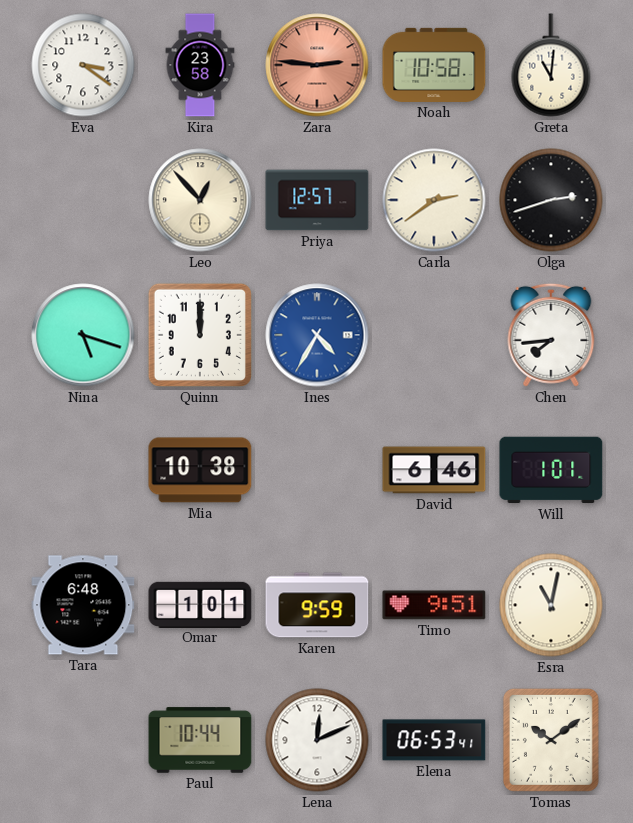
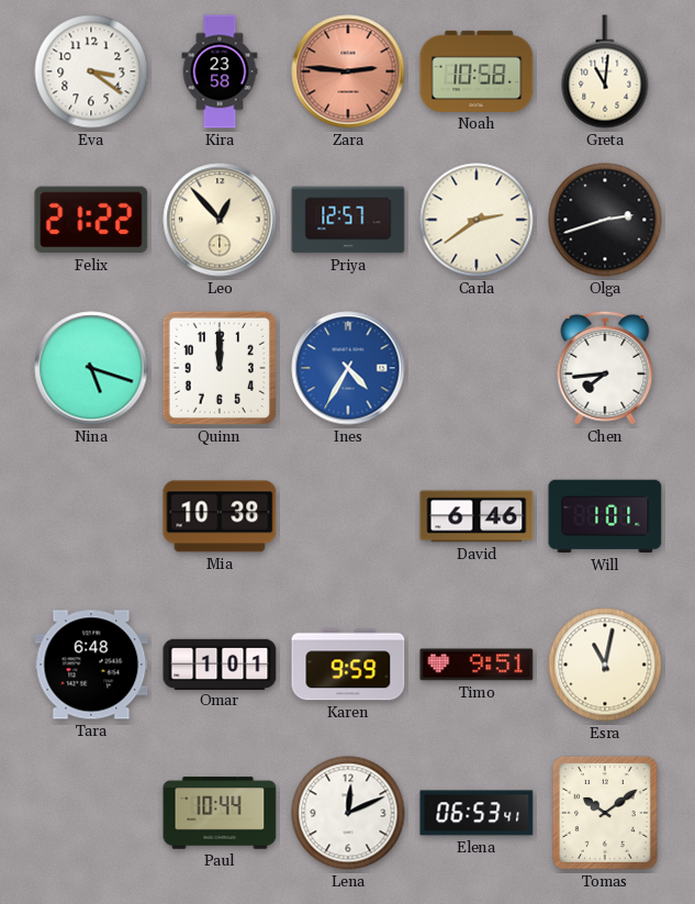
Felix: none -> 21:22
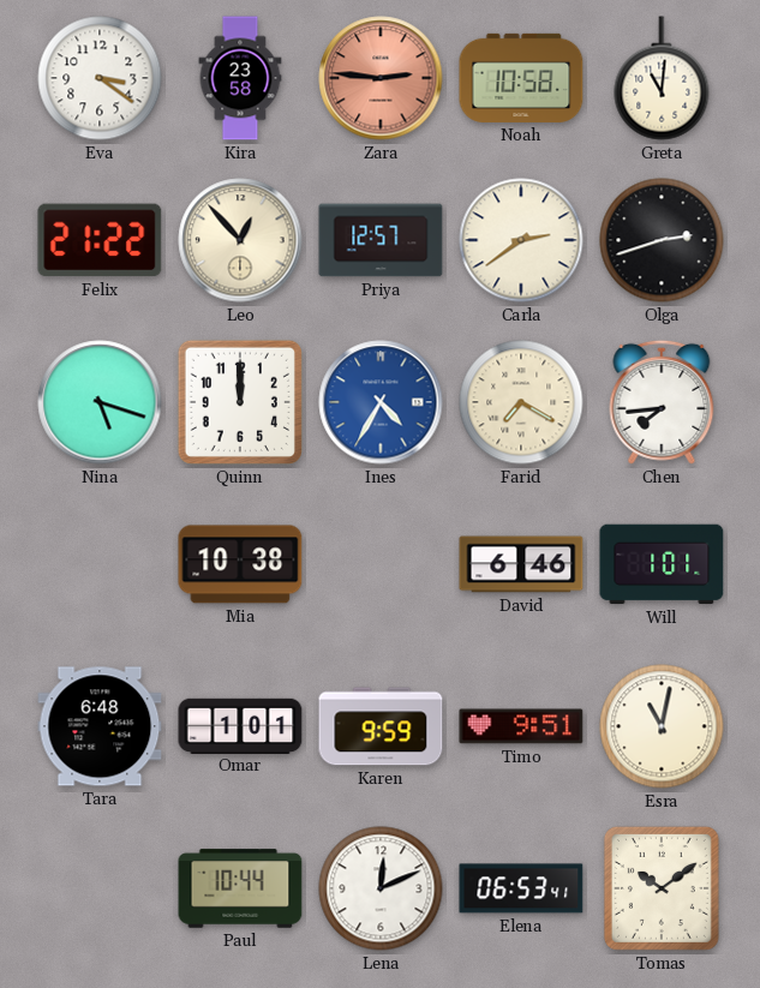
Farid: none -> 7:20
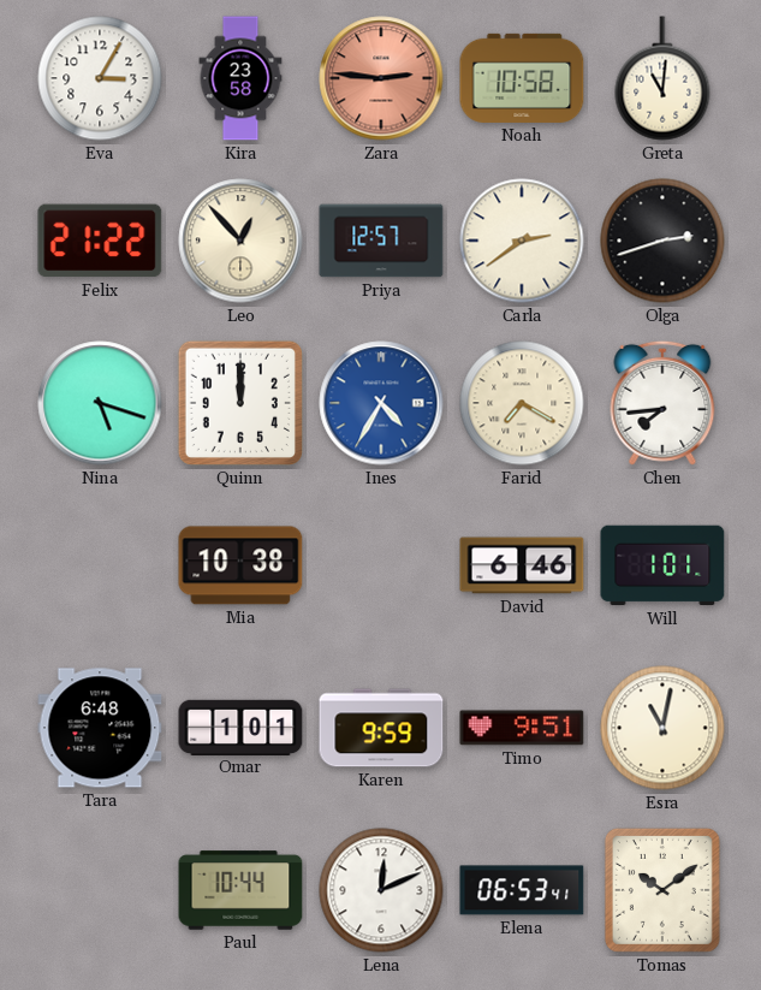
Eva: 3:21 -> 3:05
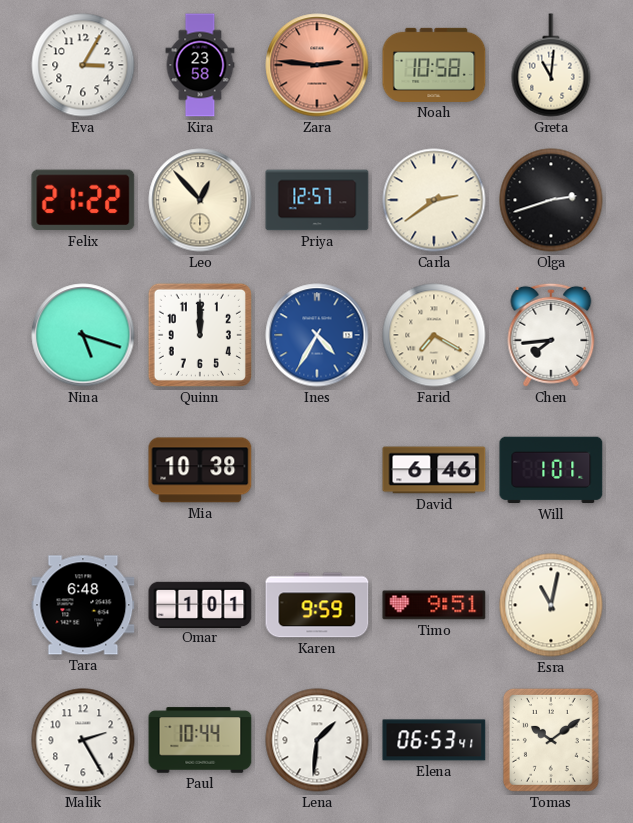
Malik: none -> 2:25
Lena: 12:11 -> 1:31
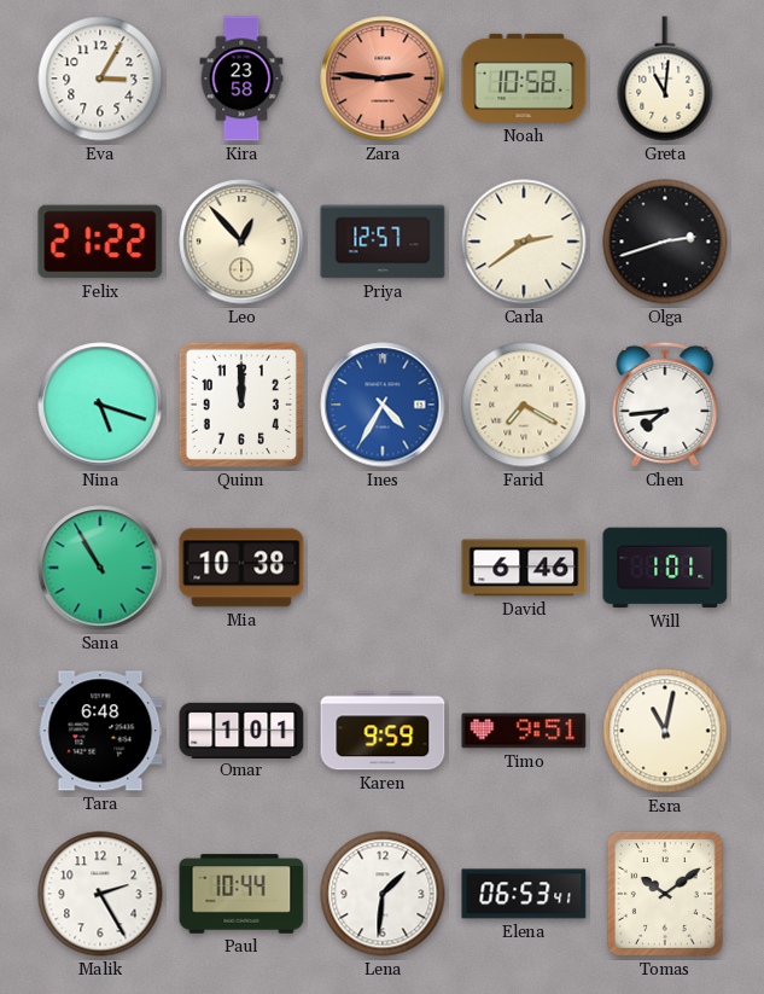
Sana: none -> 10:55
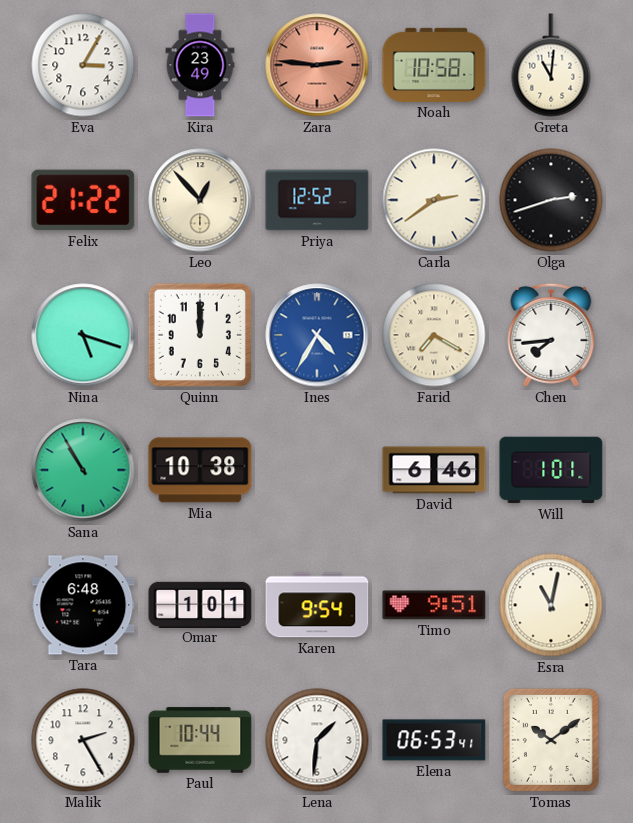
Kira: 23:58 -> 23:49
Priya: 12:57 -> 12:52
Karen: 9:59 -> 9:54
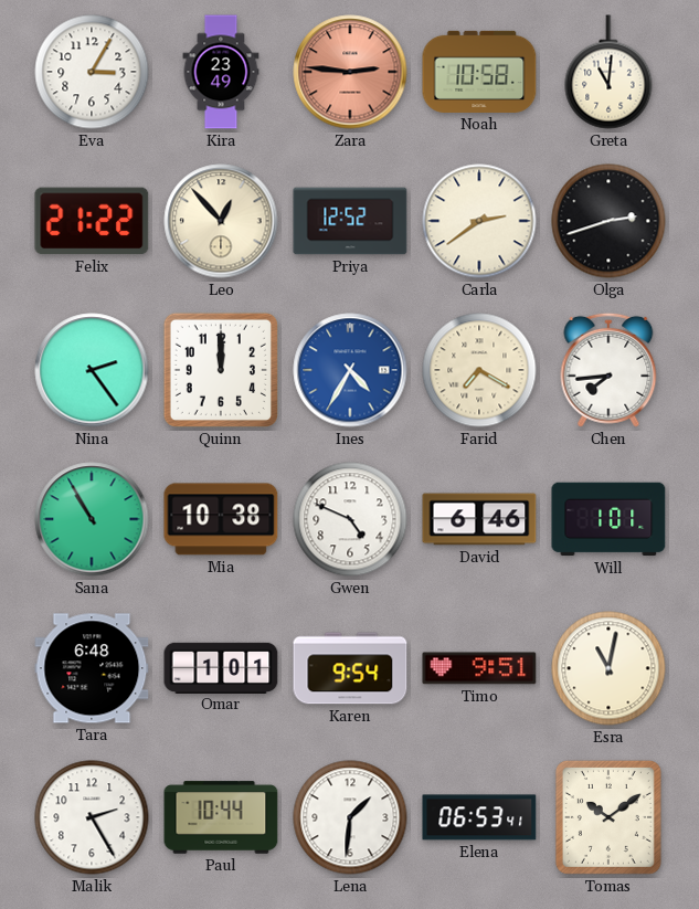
Nina: 5:18 -> 2:24
Gwen: none -> 4:49
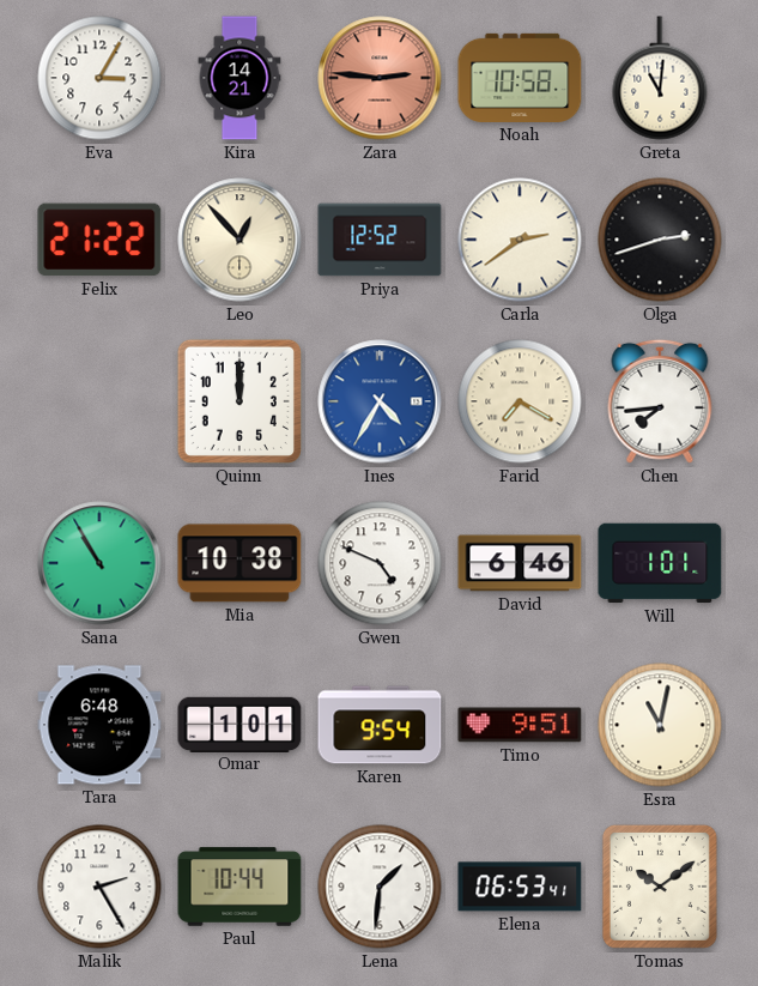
Kira: 23:49 -> 14:21
Nina: 2:24 -> none
